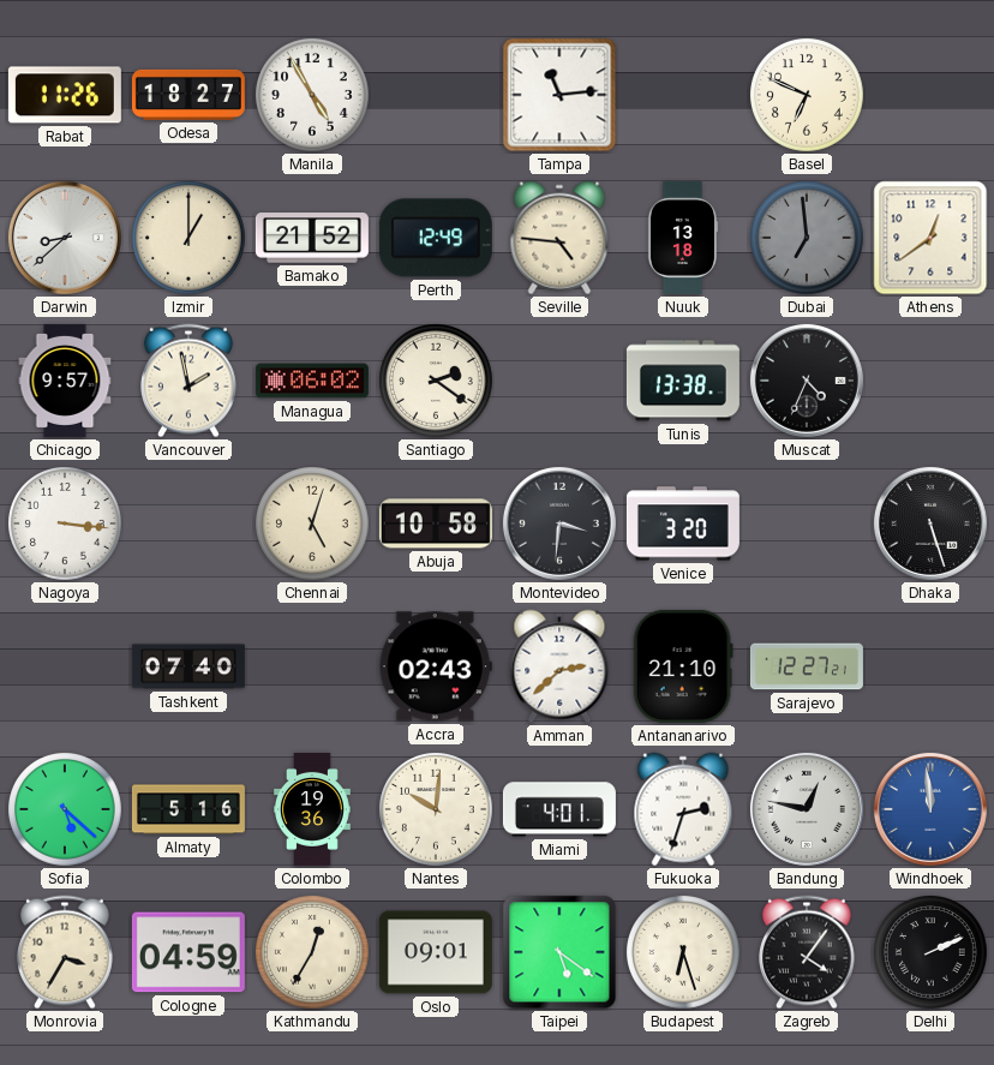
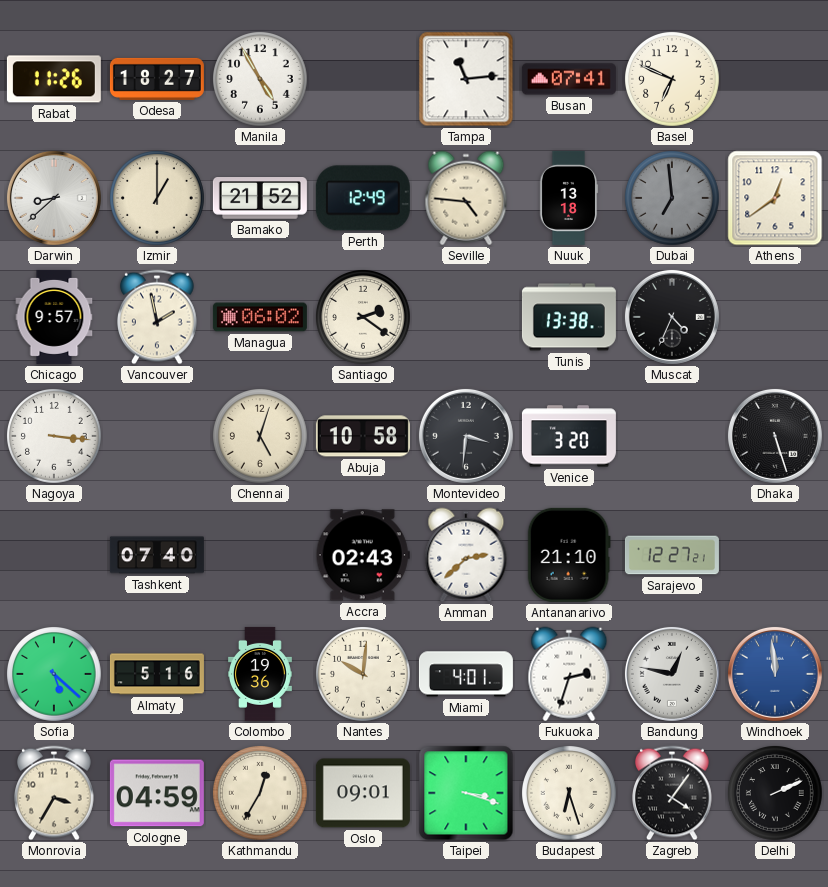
Busan: none -> 07:41
Taipei: 5:21 -> 3:18
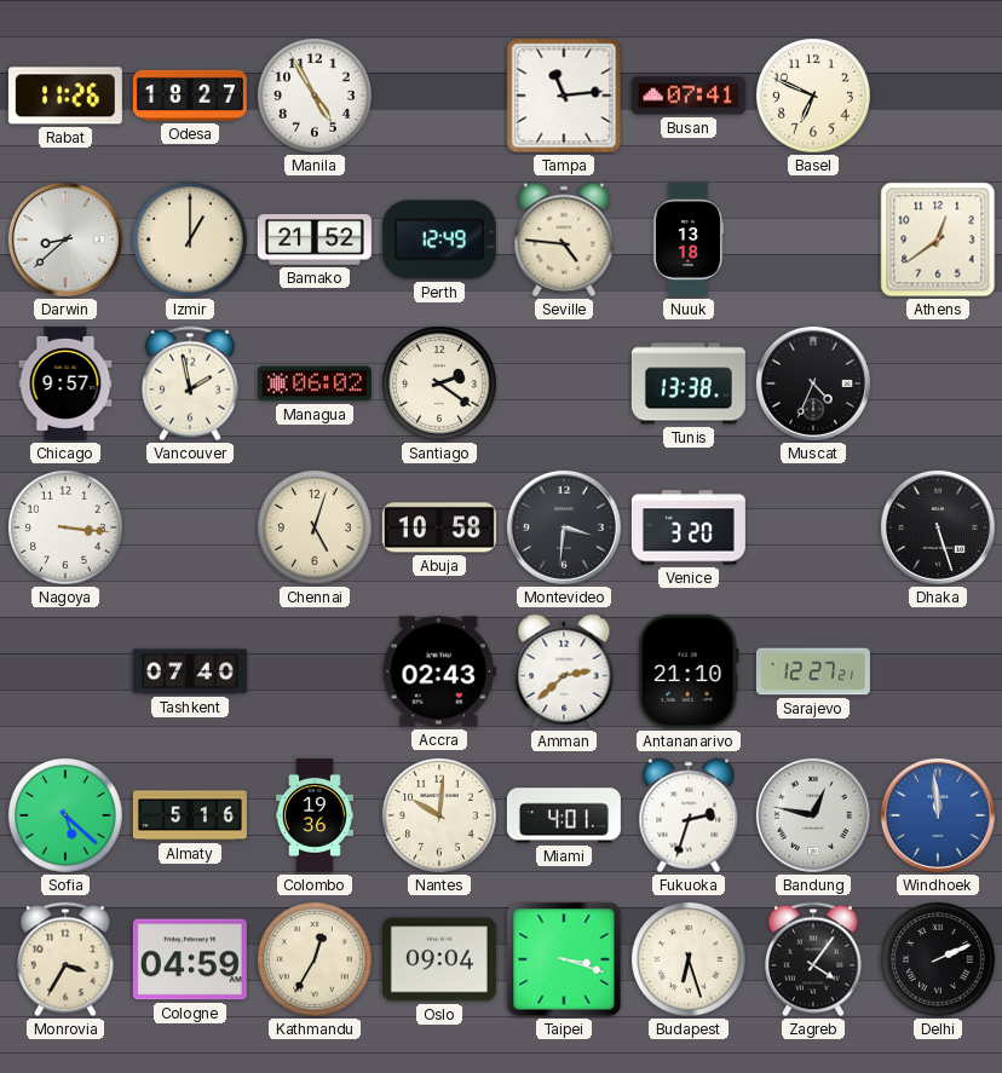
Dubai: 6:59 -> none
Oslo: 09:01 -> 09:04
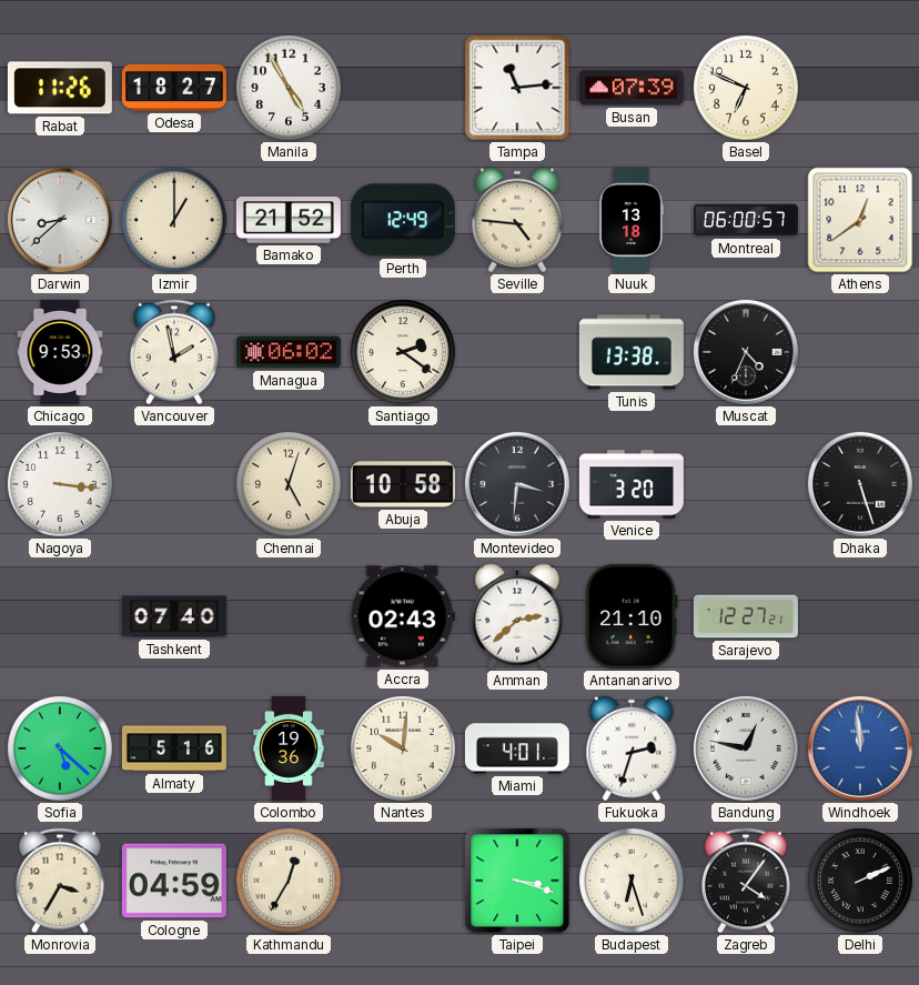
Busan: 07:41 -> 07:39
Montreal: none -> 06:00
Chicago: 9:57 -> 9:53
Oslo: 09:04 -> none
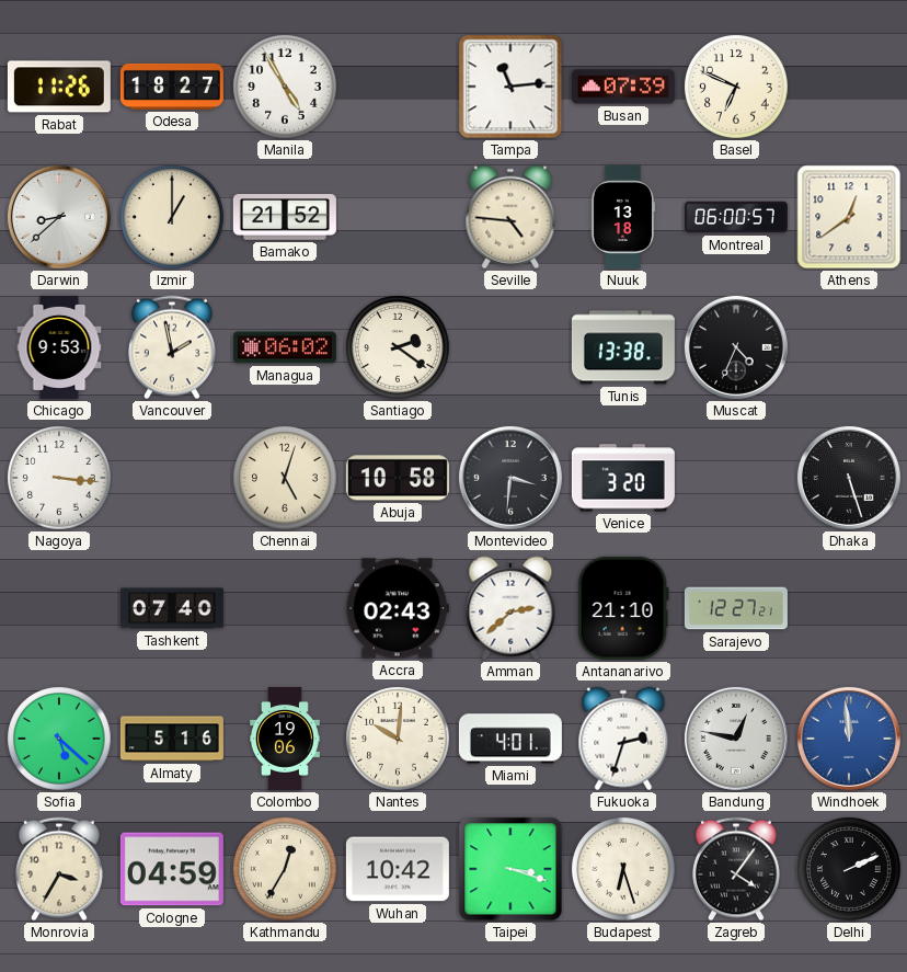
Perth: 12:49 -> none
Colombo: 19:36 -> 19:06
Wuhan: none -> 10:42
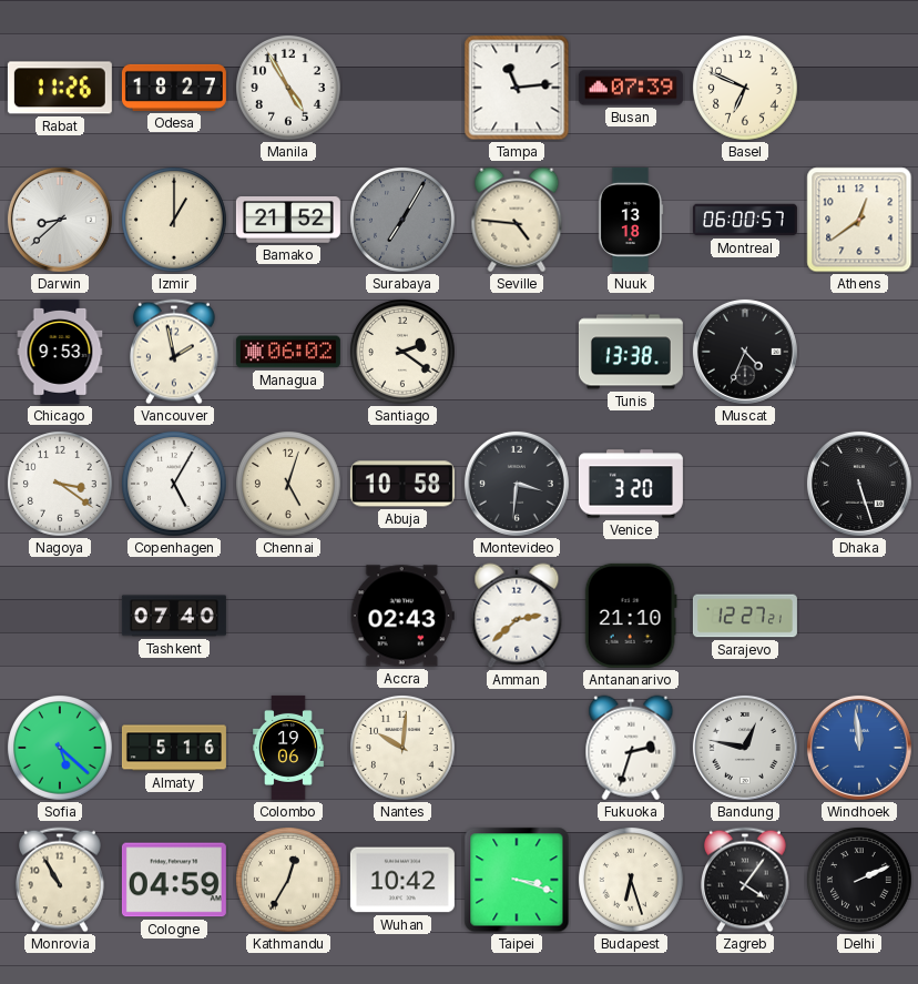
Surabaya: none -> 7:05
Nagoya: 3:16 -> 3:21
Copenhagen: none -> 5:05
Miami: 4:01 -> none
Monrovia: 3:35 -> 10:55
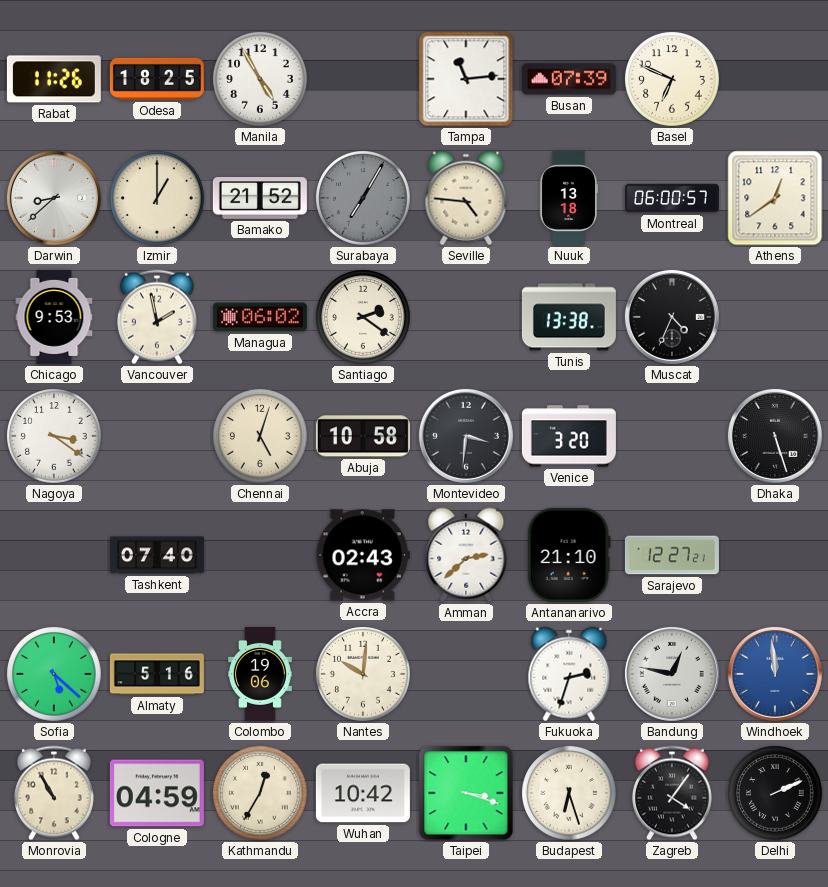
Odesa: 18:27 -> 18:25
Copenhagen: 5:05 -> none
